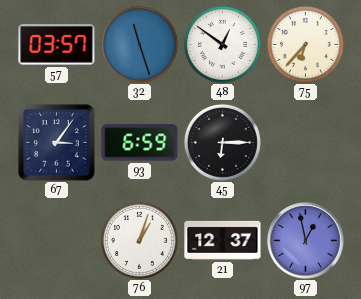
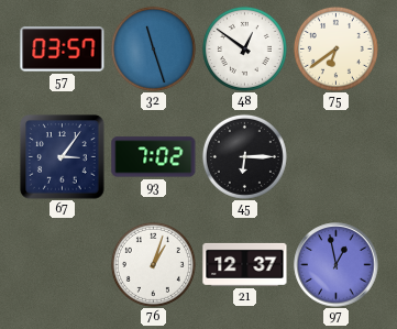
75: 6:37 -> 6:39
93: 6:59 -> 7:02
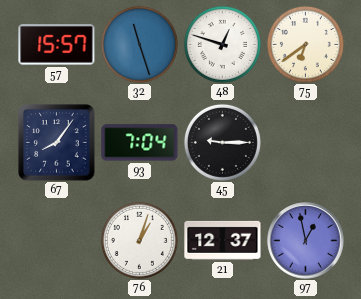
57: 03:57 -> 15:57
48: 12:51 -> 12:48
67: 3:06 -> 8:06
93: 7:02 -> 7:04
45: 6:15 -> 9:15
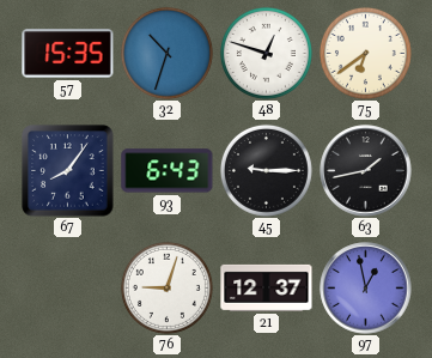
57: 15:57 -> 15:35
32: 11:27 -> 10:33
93: 7:04 -> 6:43
63: none -> 1:43
76: 1:03 -> 9:03
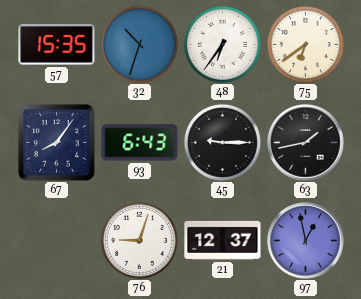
48: 12:48 -> 6:36
